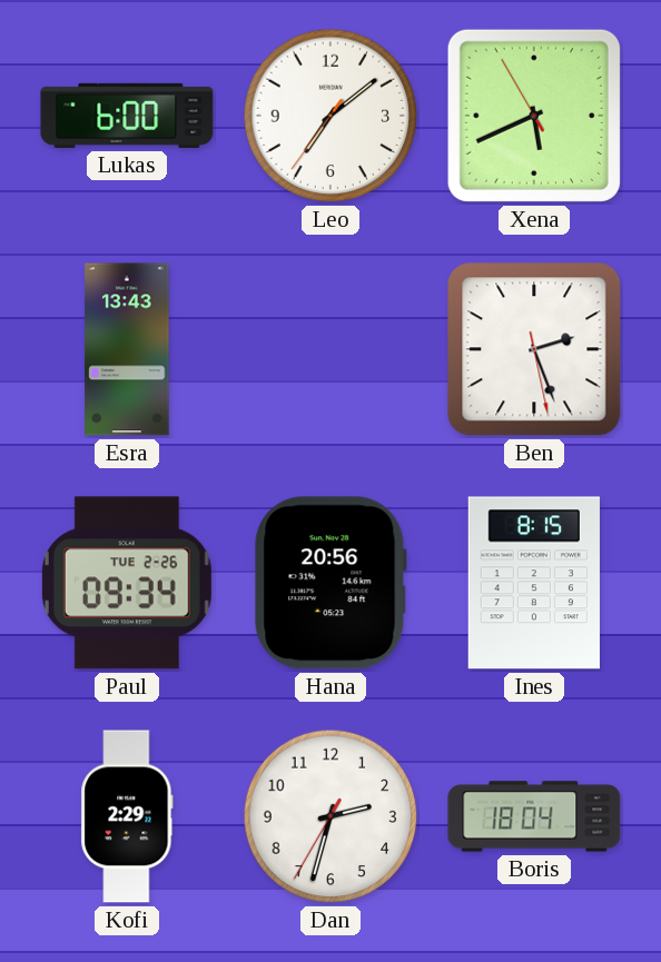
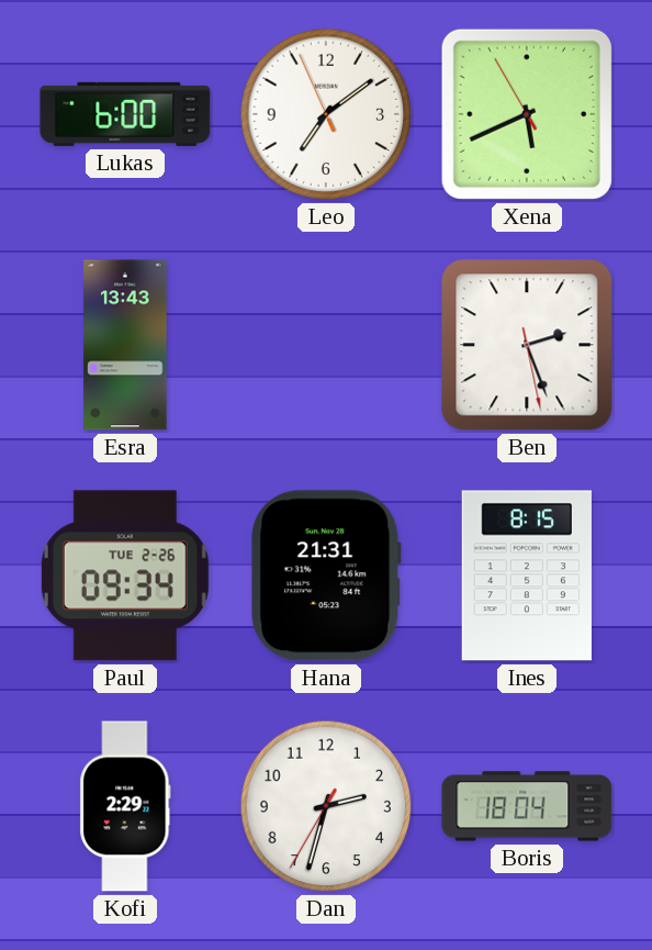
Leo: 7:08:36 -> 7:08:56
Hana: 20:56 -> 21:31
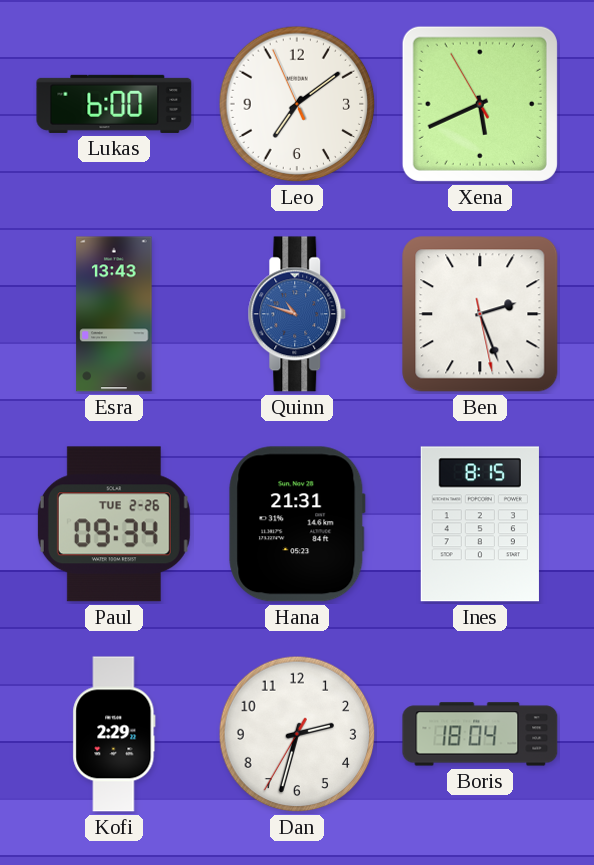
Quinn: none -> 10:48
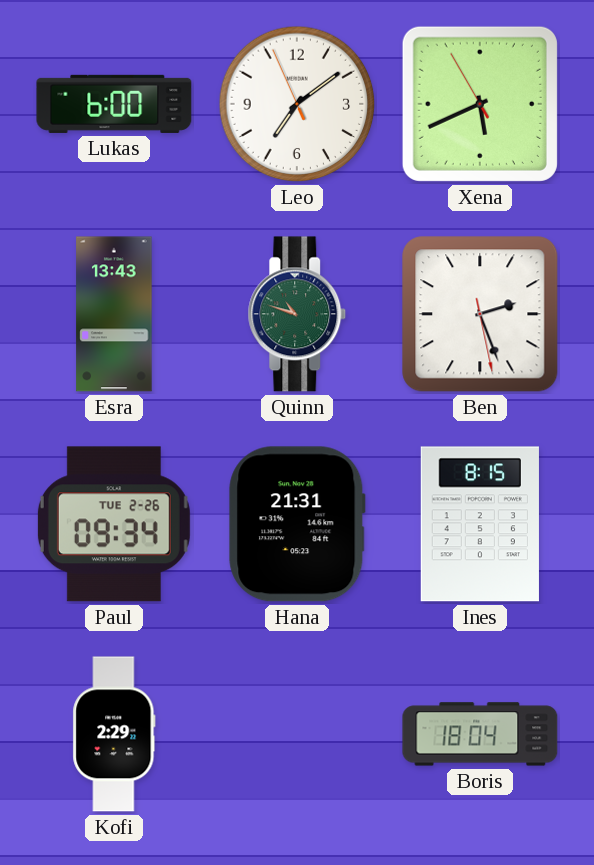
Quinn dial: blue -> green
Dan: 2:32 -> none
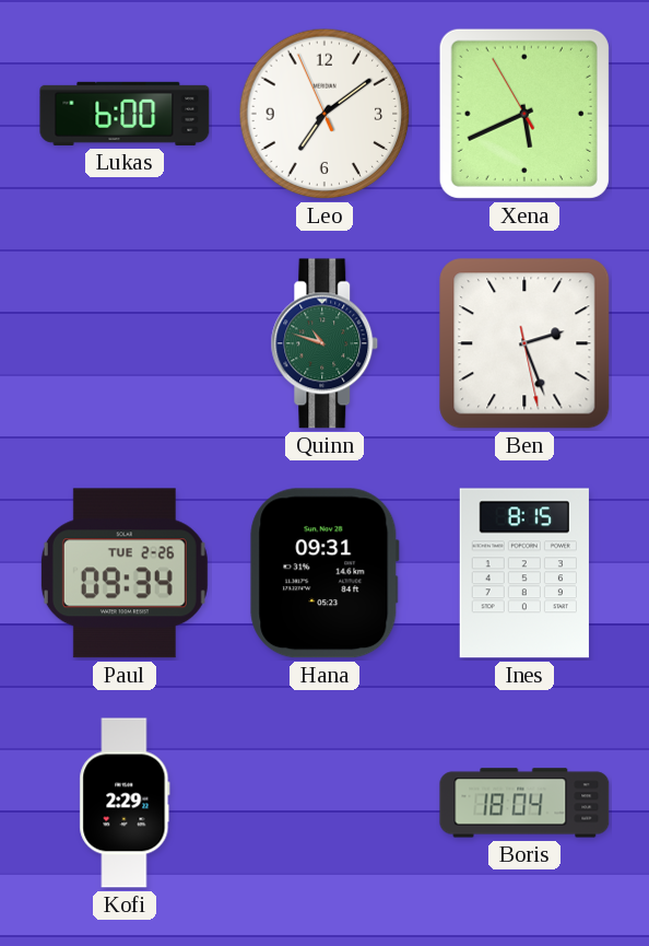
Esra: 13:43 -> none
Hana: 21:31 -> 09:31
